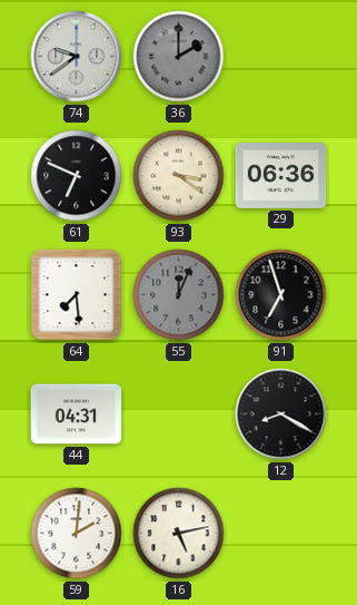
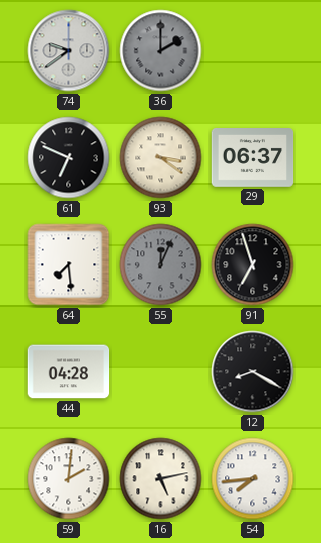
29: 06:36 -> 06:37
44: 04:31 -> 04:28
54: none -> 7:44
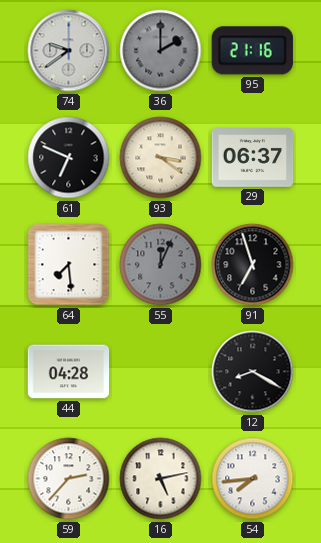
95: none -> 21:16
59: 2:01 -> 2:37
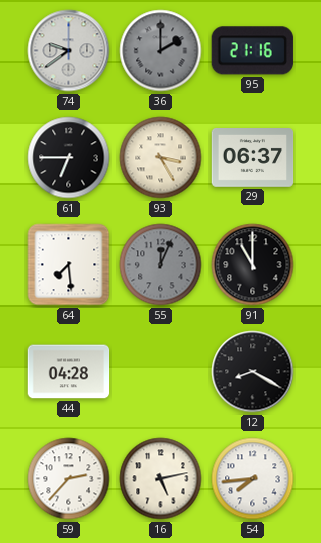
61: 6:49 -> 6:45
93: 3:21 -> 3:25
91: 6:57 -> 11:00
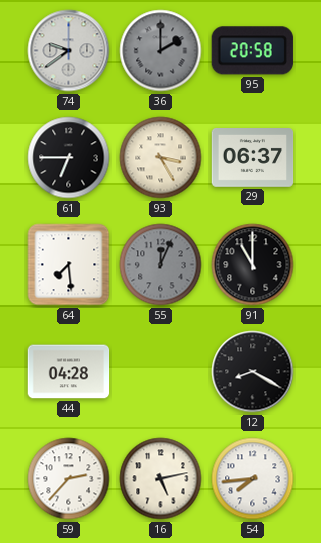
95: 21:16 -> 20:58
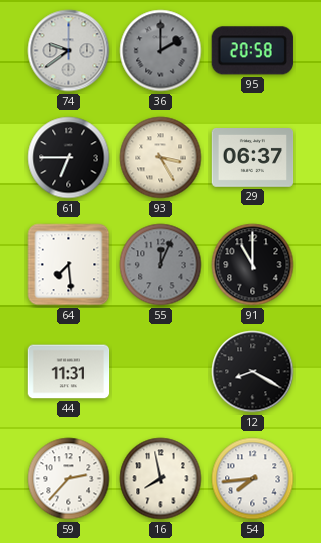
44: 04:28 -> 11:31
16: 5:13 -> 7:58
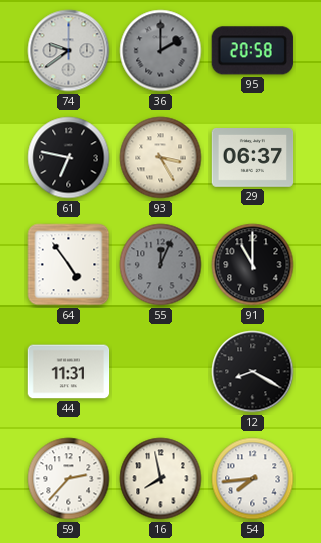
61: 6:45 -> 6:47
64: 7:29 -> 4:54
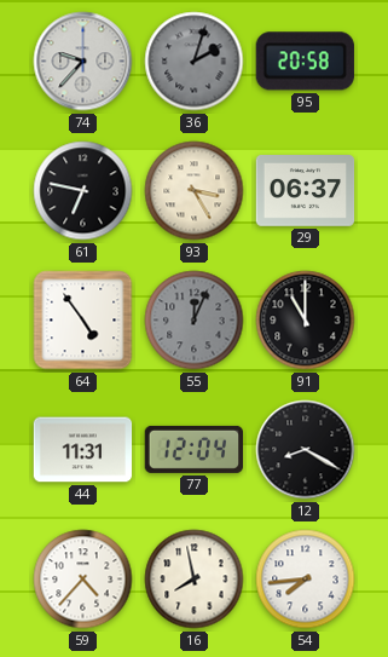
74: 9:39 -> 9:37
36: 2:00 -> 2:03
77: none -> 12:04
59: 2:37 -> 4:37
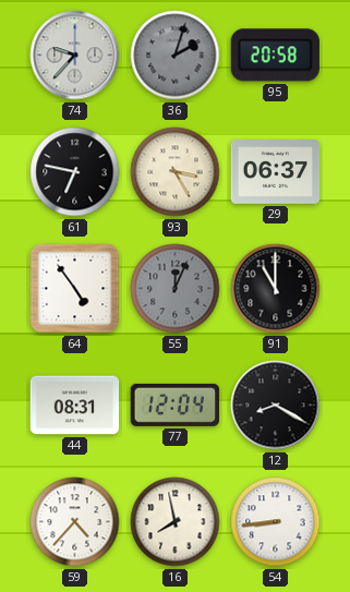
44: 11:31 -> 08:31
54: 7:44 -> 8:44
